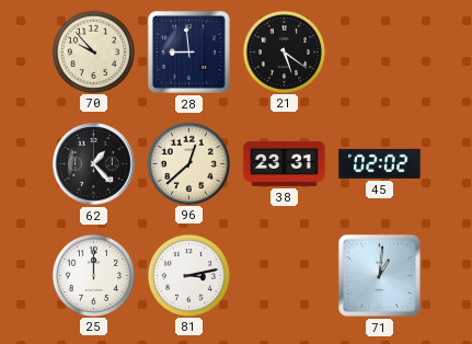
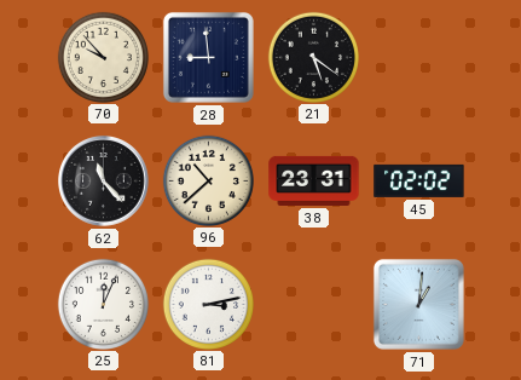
62: 1:23 -> 11:23
96: 12:38 -> 10:38
25: 12:00 -> 12:04
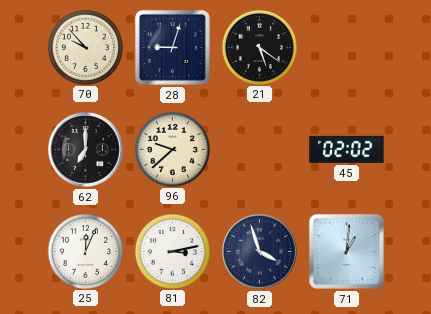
28: 8:59 -> 9:03
62: 11:23 -> 7:00
96: 10:38 -> 9:38
38: 23:31 -> none
82: none -> 3:57
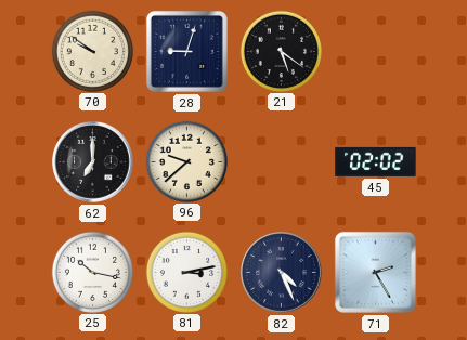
70: 9:53 -> 9:51
25: 12:04 -> 10:17
82: 3:57 -> 4:26
71: 1:01 -> 2:25
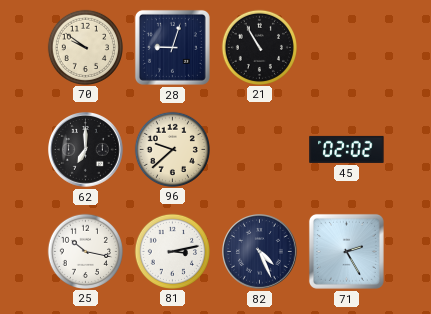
21: 5:21 -> 10:55
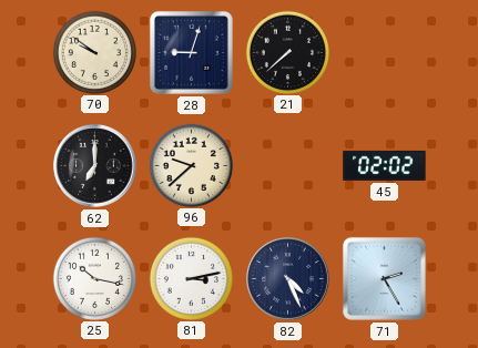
21: 10:55 -> 7:38
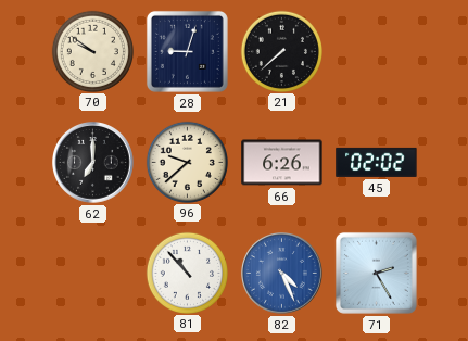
66: none -> 6:26
25: 10:17 -> none
81: 3:13 -> 10:53
82 dial: navy -> blue
